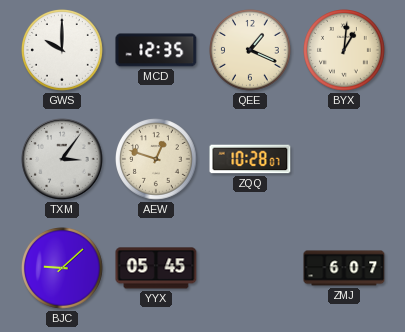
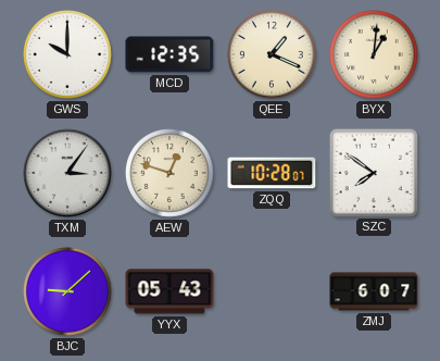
SZC: none -> 7:51
YYX: 05:45 -> 05:43
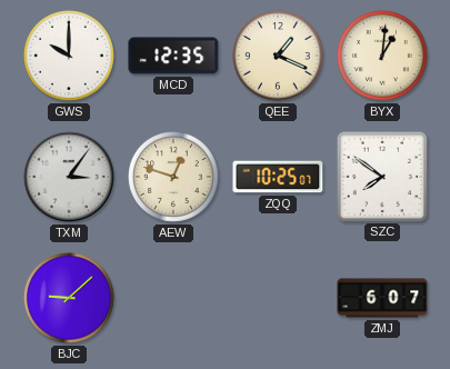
ZQQ: 10:28 -> 10:25
YYX: 05:43 -> none
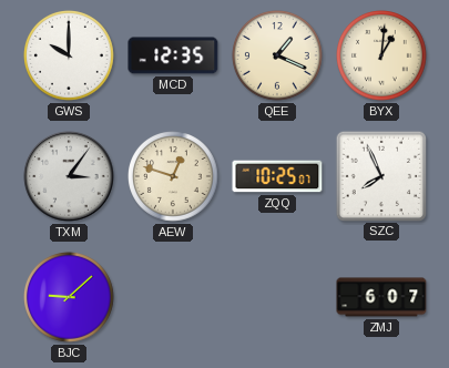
SZC: 7:51 -> 7:56
